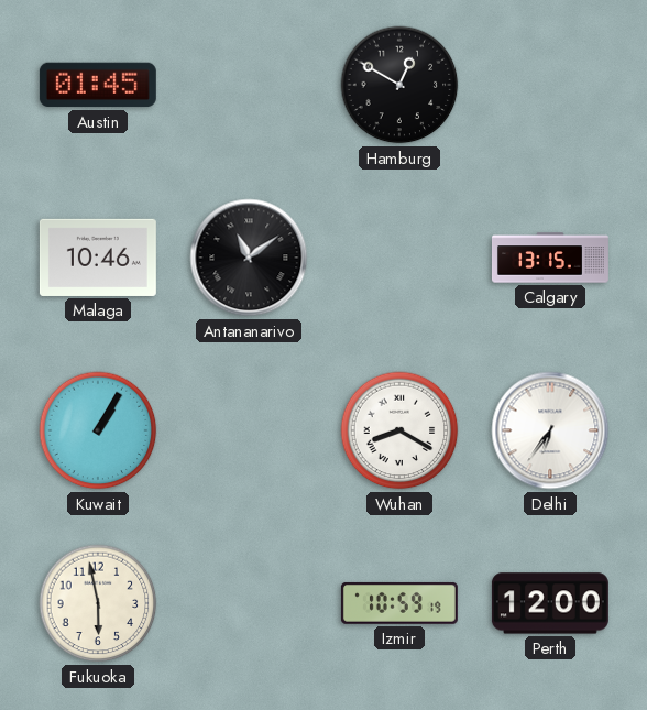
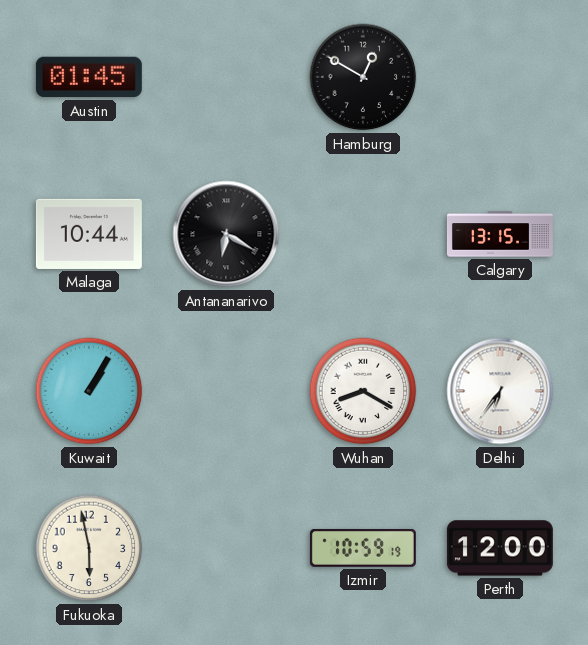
Malaga: 10:46 -> 10:44
Antananarivo: 11:09 -> 6:20
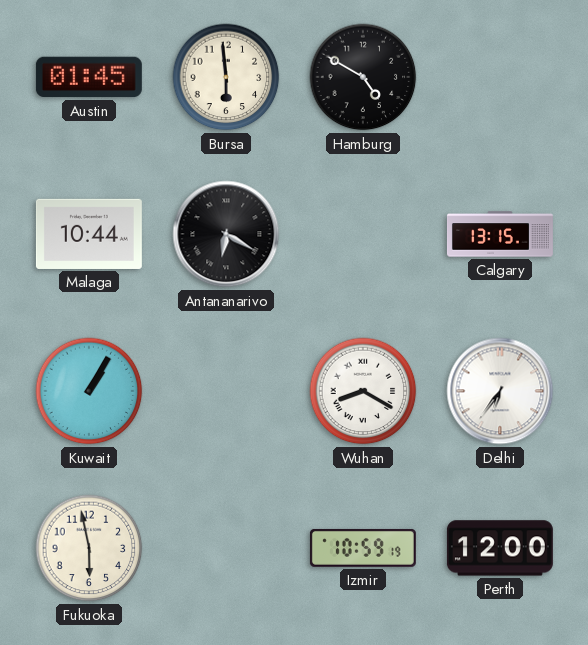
Bursa: none -> 5:59
Hamburg: 12:50 -> 4:50
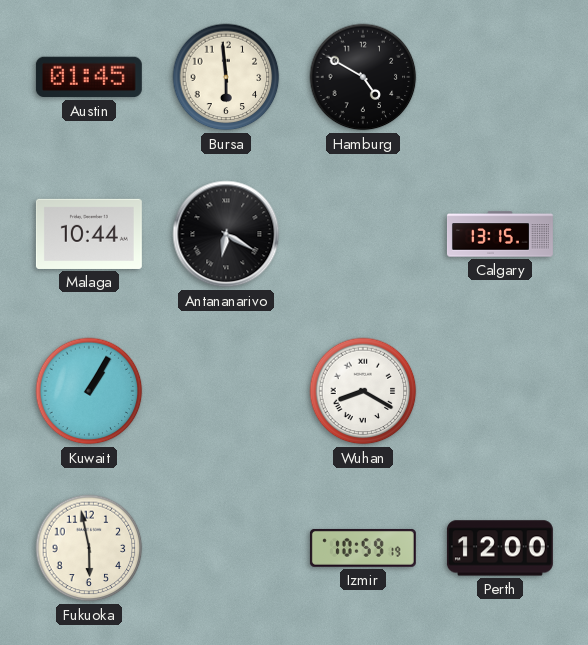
Delhi: 6:36 -> none
